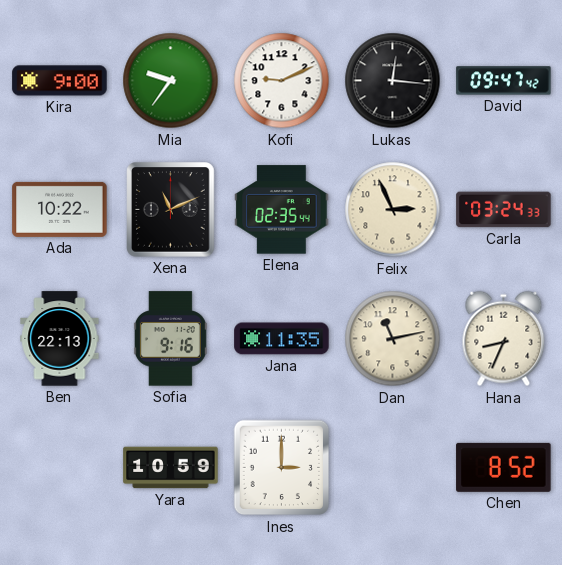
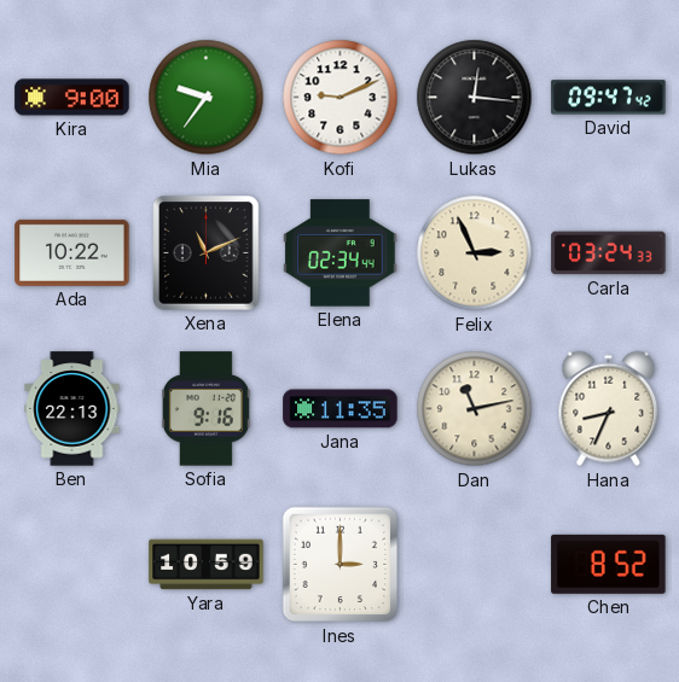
Elena: 02:35 -> 02:34
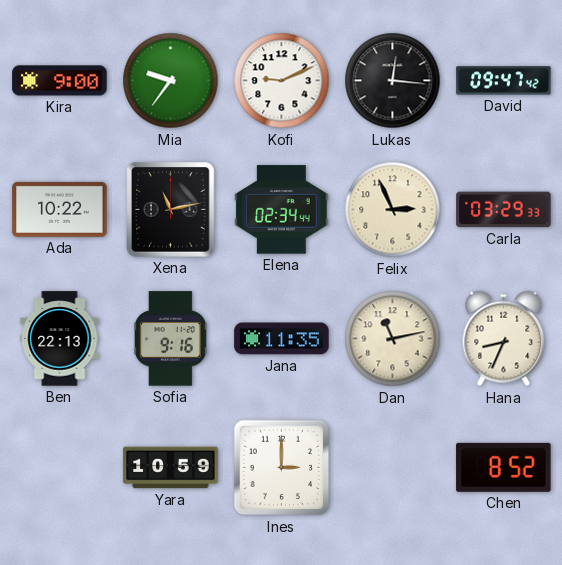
Xena: 11:11 -> 11:13
Carla: 03:24 -> 03:29
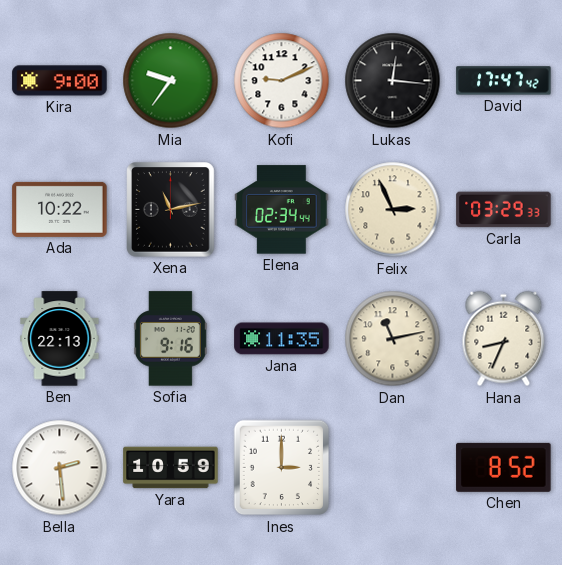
David: 09:47 -> 17:47
Bella: none -> 2:29
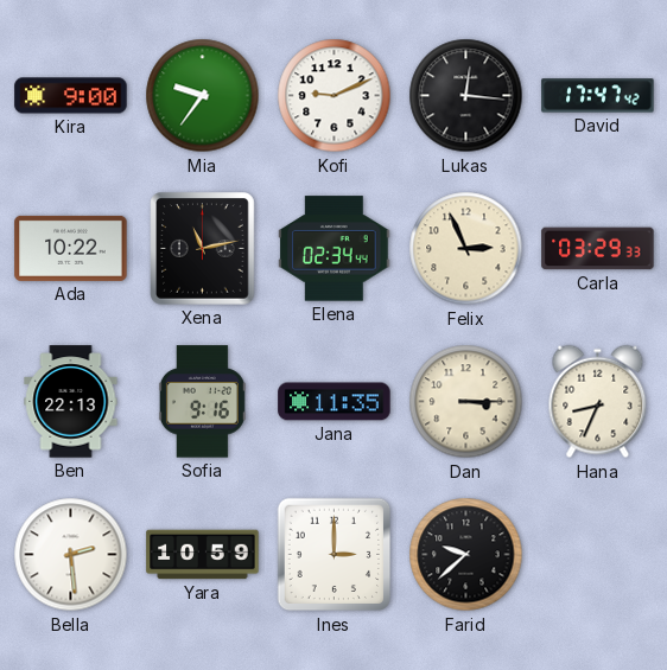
Dan: 11:13 -> 3:15
Farid: none -> 9:38
Chen: 8:52 -> none
